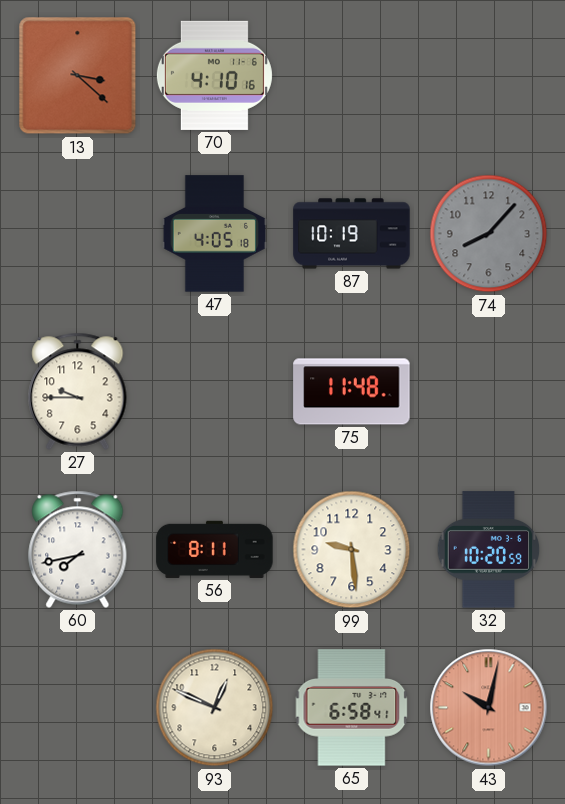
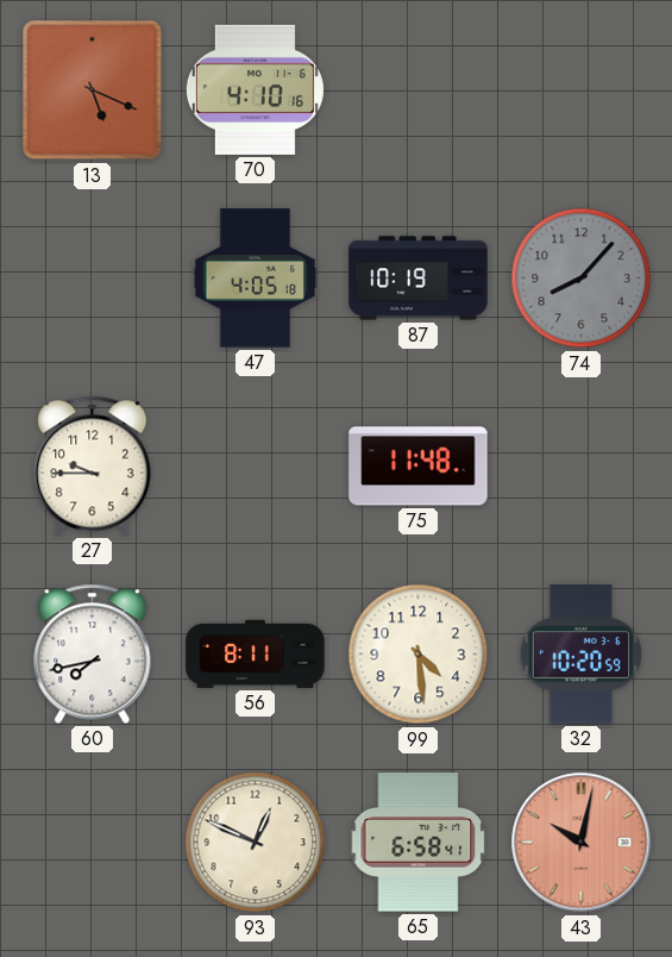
13: 3:22 -> 5:19
99: 9:29 -> 4:29
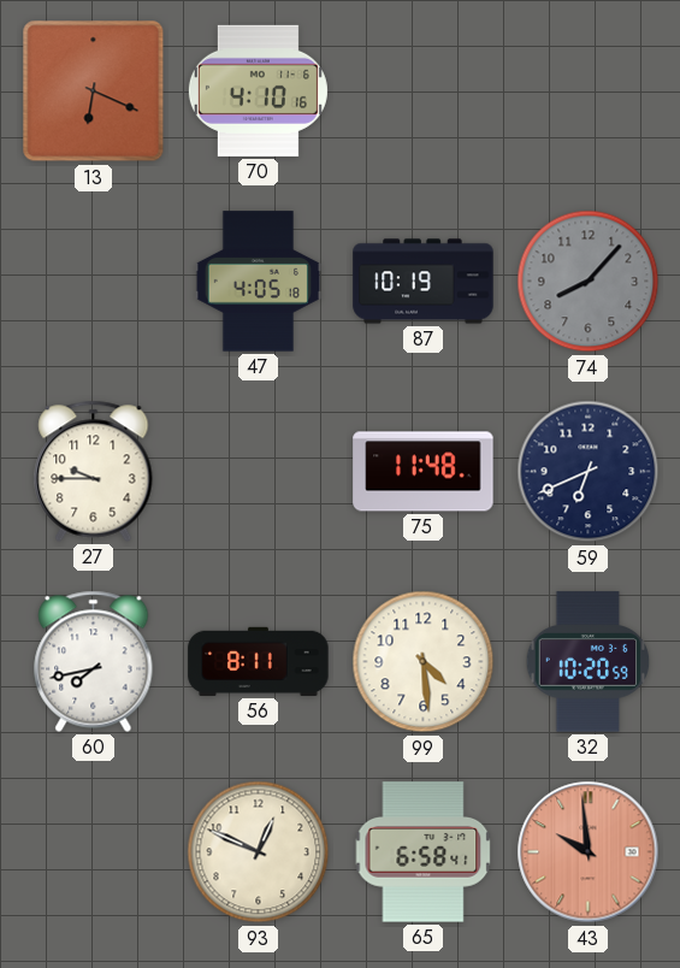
13: 5:19 -> 6:19
59: none -> 6:41
43: 10:02 -> 9:59
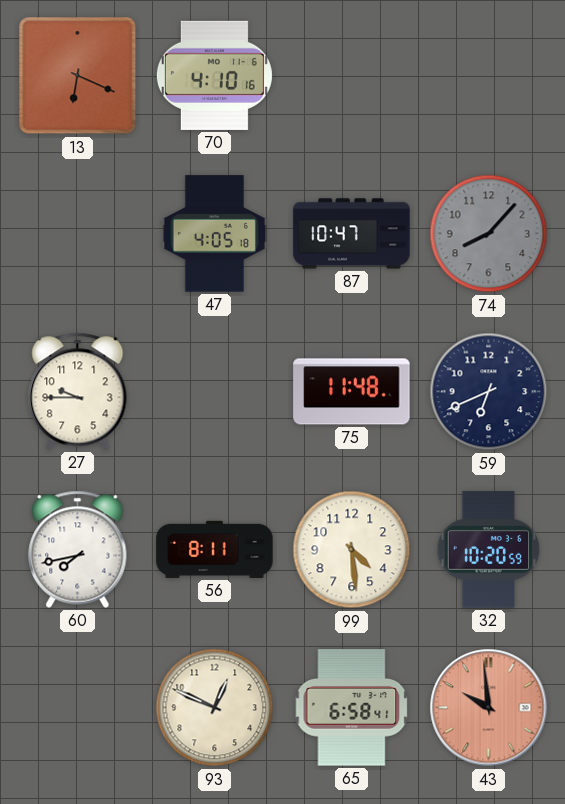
87: 10:19 -> 10:47
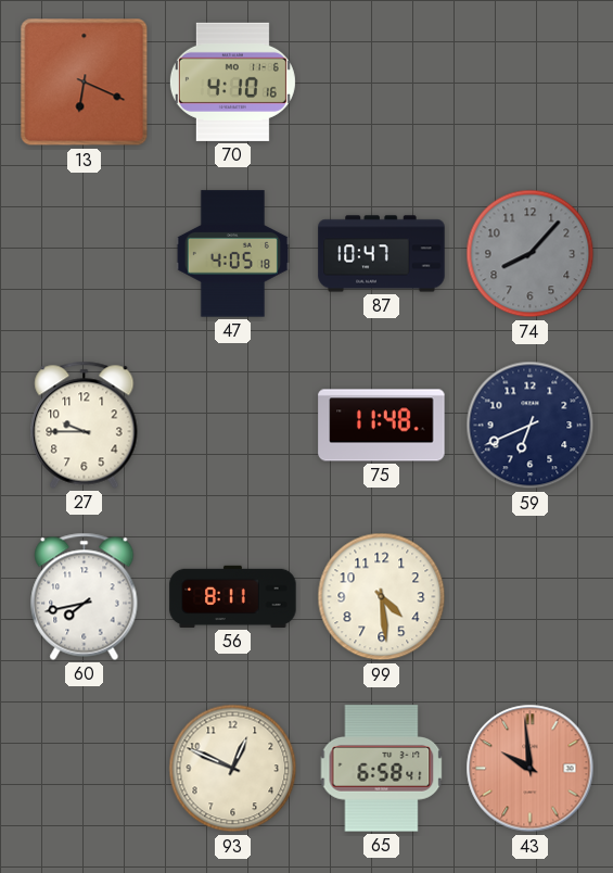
32: 10:20 -> none
